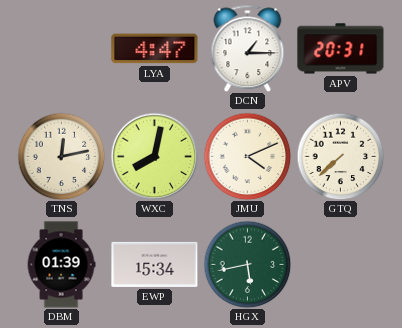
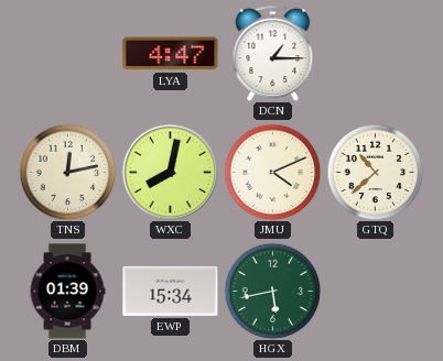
APV: 20:31 -> none
GTQ: 7:38 -> 10:38
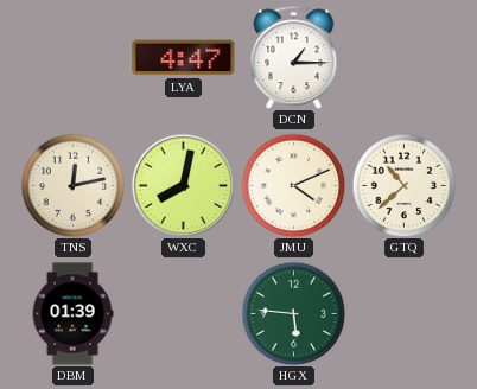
EWP: 15:34 -> none
HGX: 5:43 -> 5:46
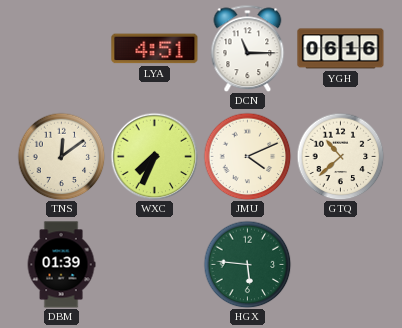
LYA: 4:47 -> 4:51
DCN: 1:15 -> 11:15
YGH: none -> 06:16
TNS: 12:13 -> 12:09
WXC: 8:02 -> 7:34
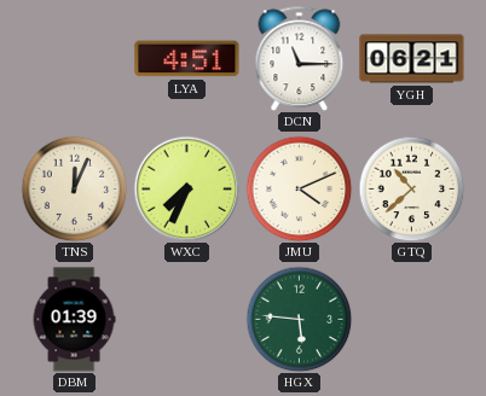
YGH: 06:16 -> 06:21
TNS: 12:09 -> 12:04
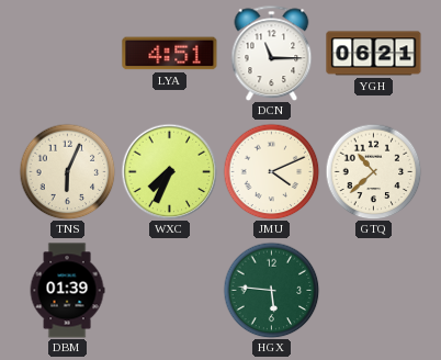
TNS: 12:04 -> 6:04
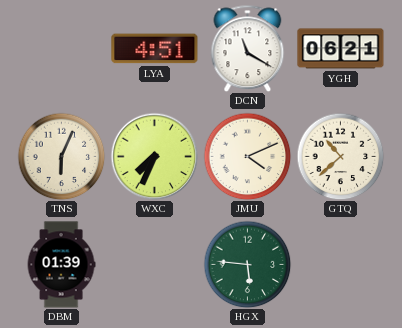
DCN: 11:15 -> 11:20
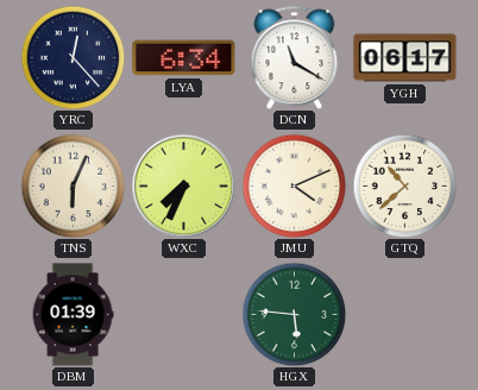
YRC: none -> 12:23
LYA: 4:51 -> 6:34
YGH: 06:21 -> 06:17
